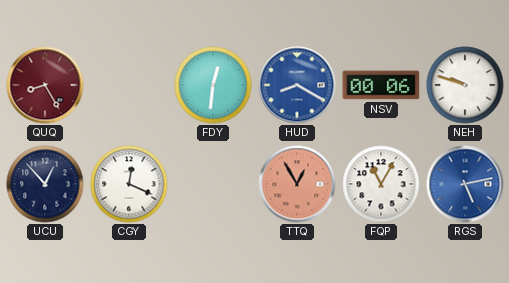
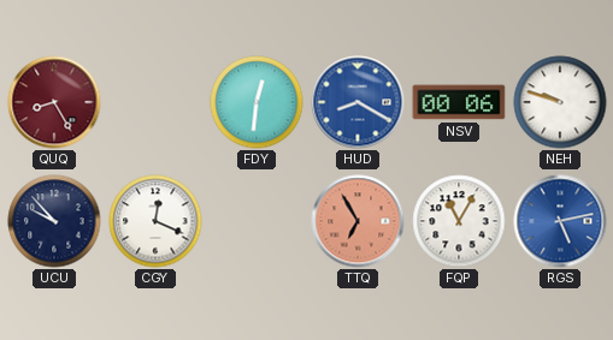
UCU: 12:53 -> 9:53
TTQ: 12:55 -> 6:55
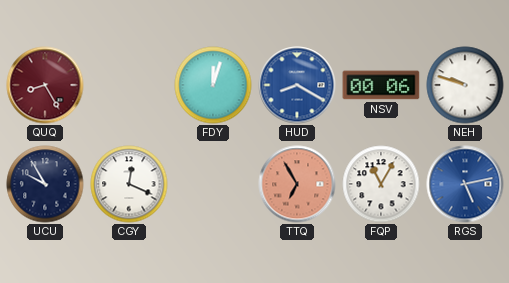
FDY: 12:31 -> 12:03
UCU: 9:53 -> 9:55
